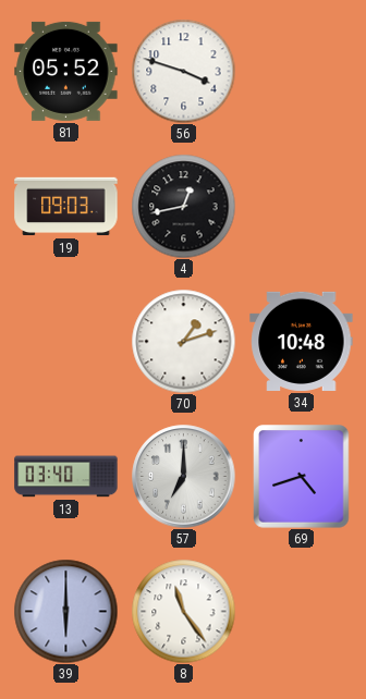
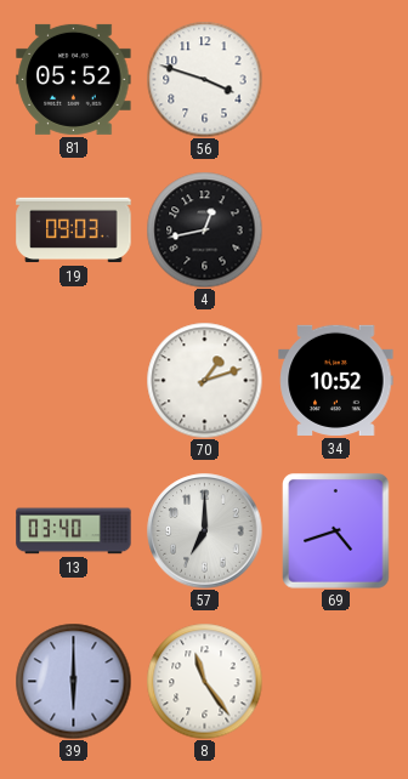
34: 10:48 -> 10:52
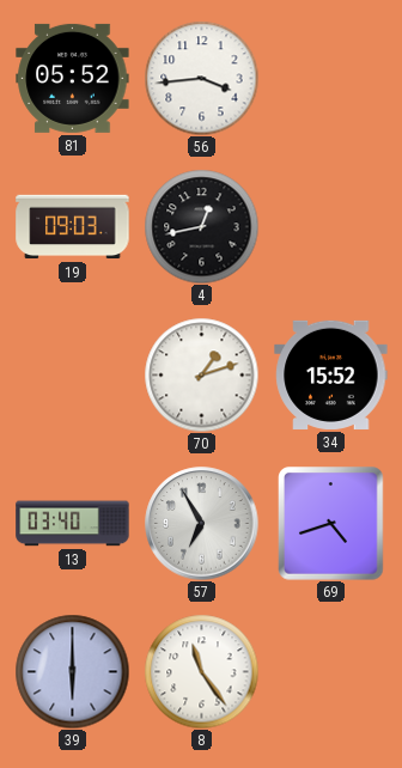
56: 3:48 -> 3:44
34: 10:52 -> 15:52
57: 7:00 -> 6:55
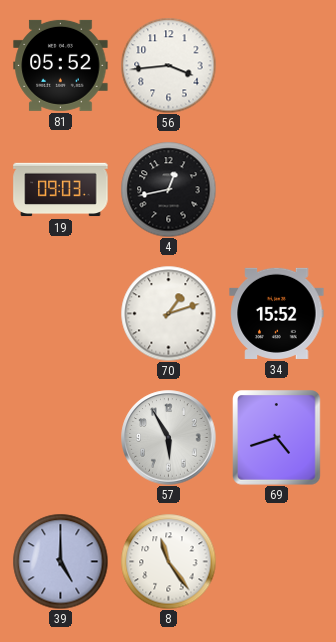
13: 03:40 -> none
57: 6:55 -> 5:55
39: 6:00 -> 5:00
